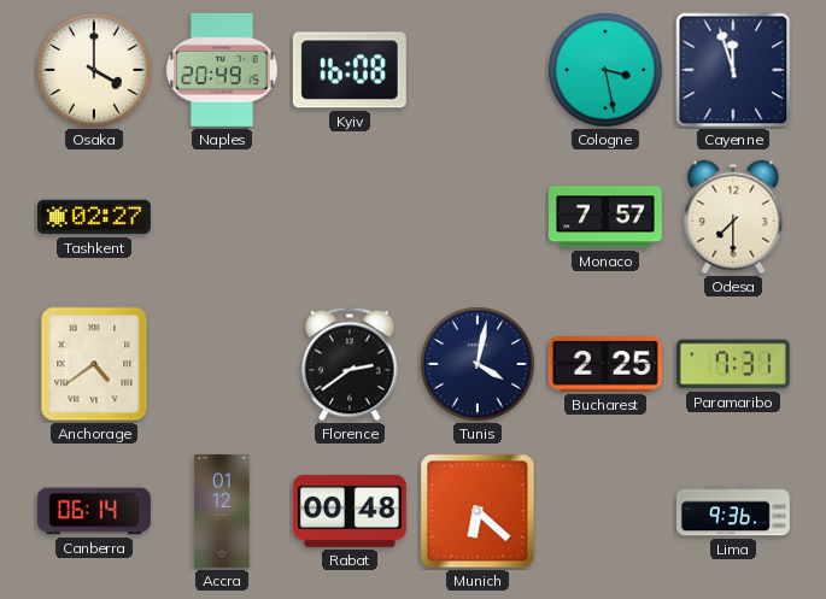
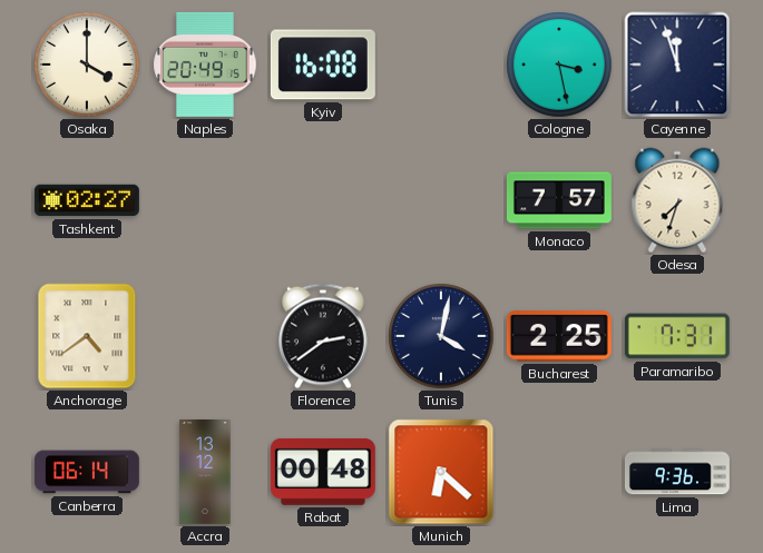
Odesa: 7:30 -> 7:33
Accra: 01:12 -> 13:12
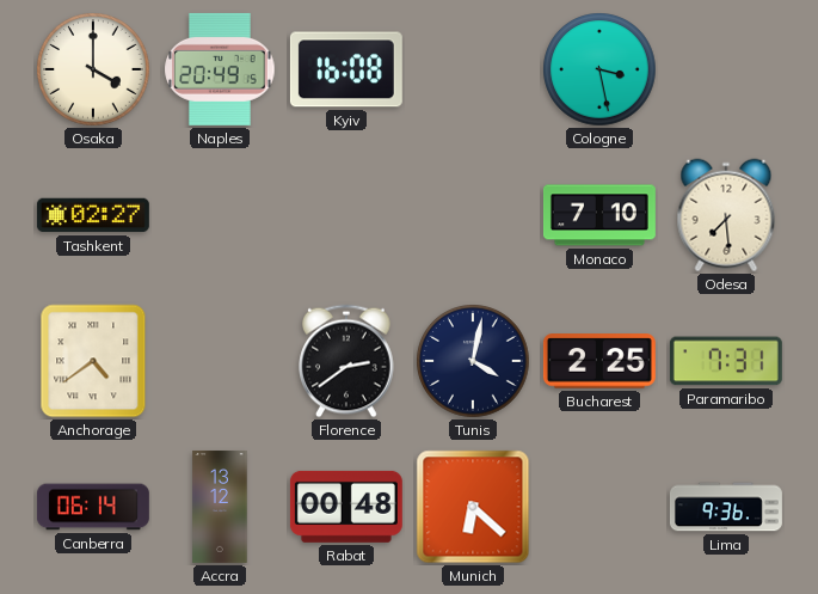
Cayenne: 11:57 -> none
Monaco: 7:57 -> 7:10
Odesa: 7:33 -> 7:29
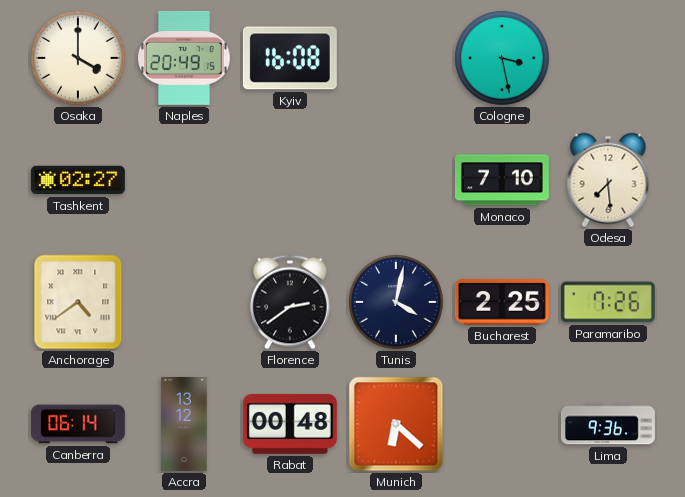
Paramaribo: 7:31 -> 7:26
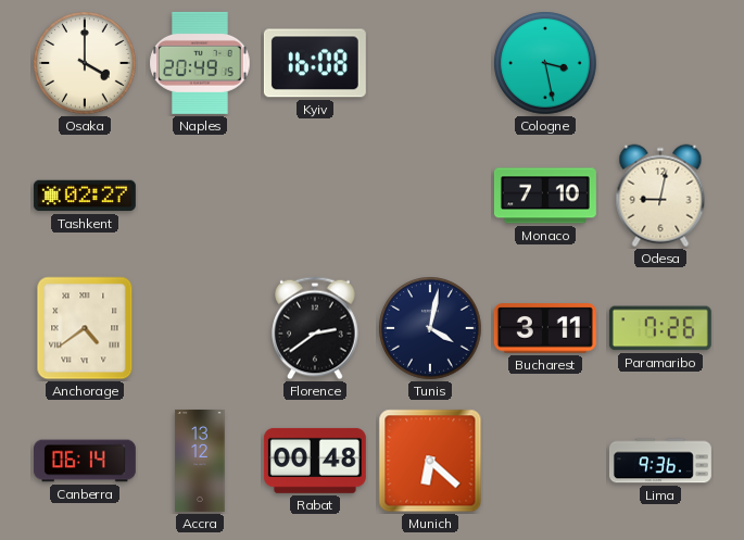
Odesa: 7:29 -> 9:02
Bucharest: 2:25 -> 3:11
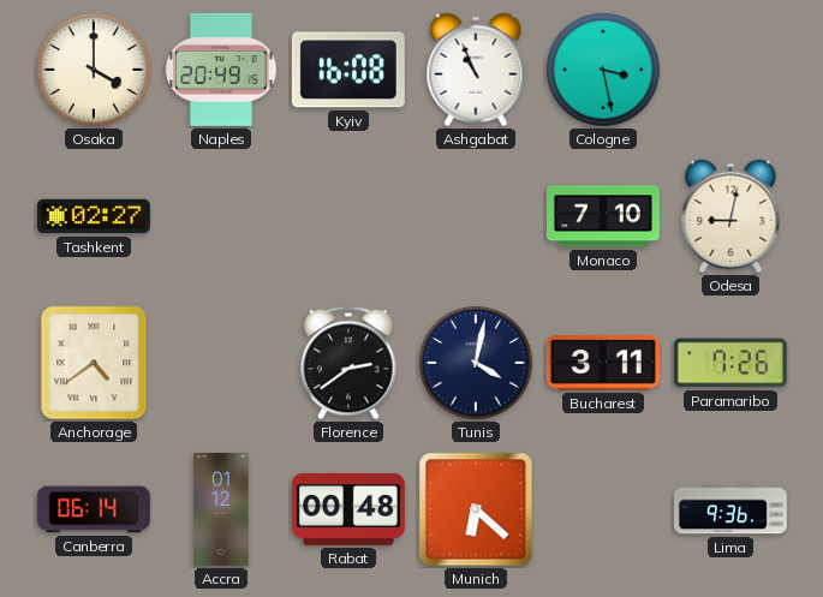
Ashgabat: none -> 10:56
Accra: 13:12 -> 01:12
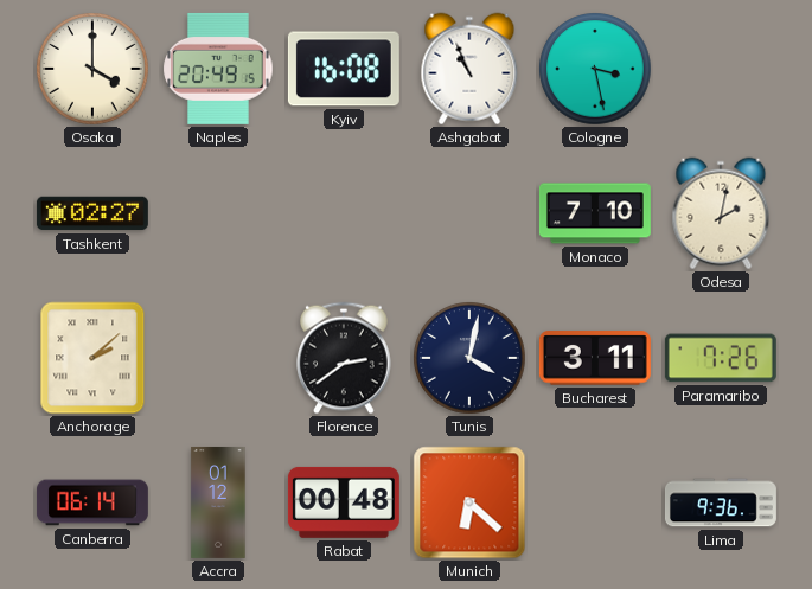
Odesa: 9:02 -> 2:02
Anchorage: 4:39 -> 2:08
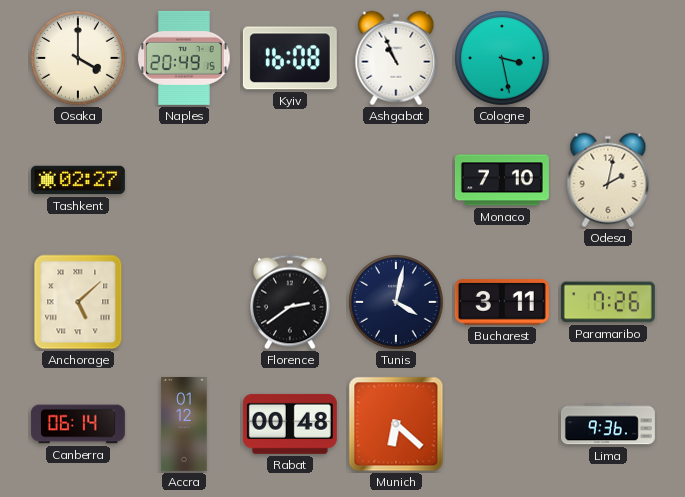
Anchorage: 2:08 -> 5:08
